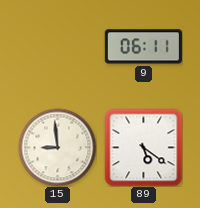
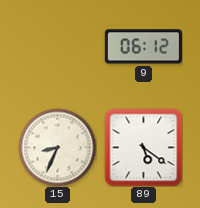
9: 06:11 -> 06:12
15: 8:59 -> 8:34
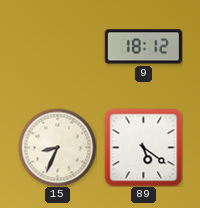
9: 06:12 -> 18:12
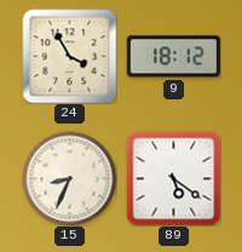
24: none -> 3:55
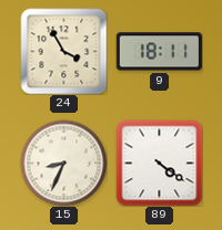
9: 18:12 -> 18:11
89: 5:21 -> 4:21
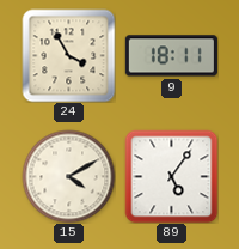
15: 8:34 -> 4:10
89: 4:21 -> 5:06
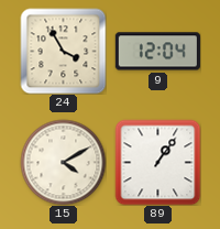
9: 18:11 -> 12:04
89: 5:06 -> 1:06
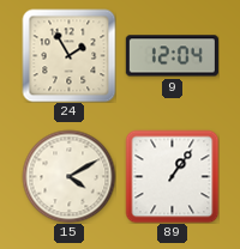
24: 3:55 -> 1:55
